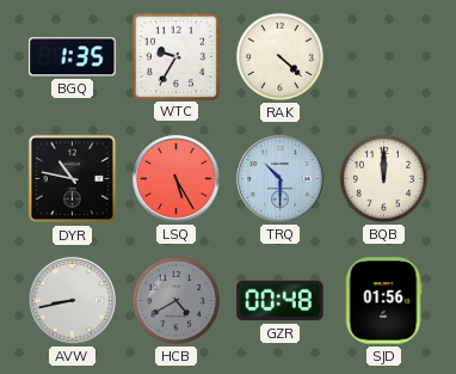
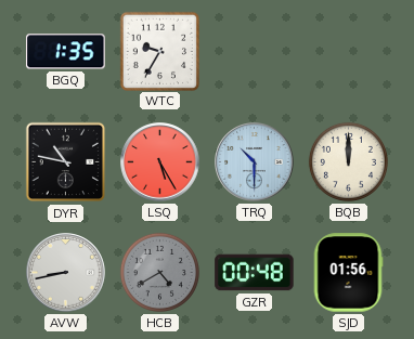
RAK: 4:22 -> none
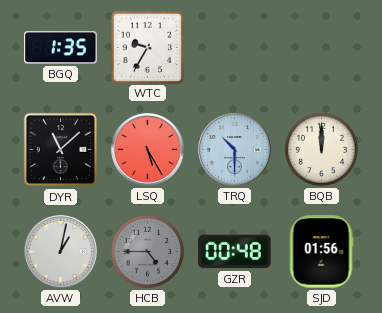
DYR: 10:47 -> 11:08
AVW: 8:43 -> 1:02
HCB: 4:40 -> 4:45
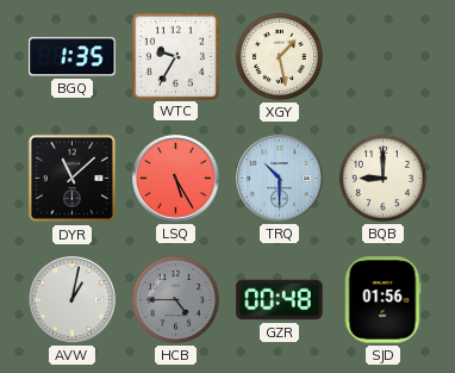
XGY: none -> 1:28
BQB: 12:00 -> 9:00
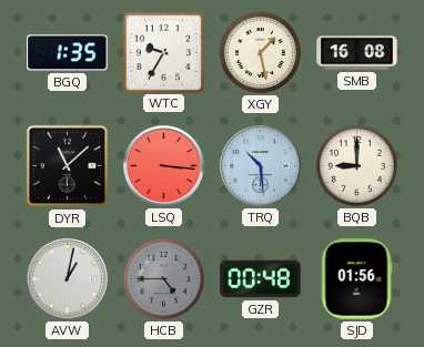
SMB: none -> 16:08
LSQ: 5:25 -> 3:16
TRQ: 10:30 -> 10:29
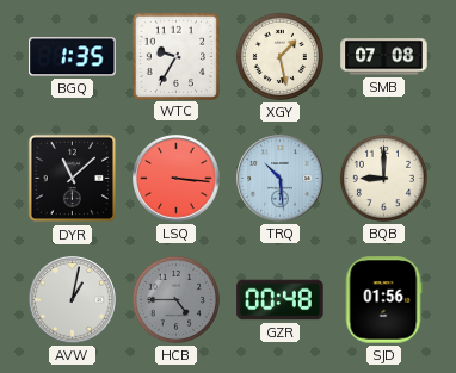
SMB: 16:08 -> 07:08
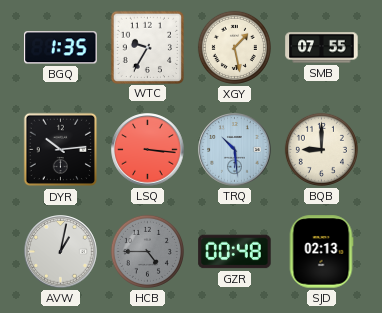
SMB: 07:08 -> 07:55
DYR: 11:08 -> 10:14
SJD: 01:56 -> 02:13
